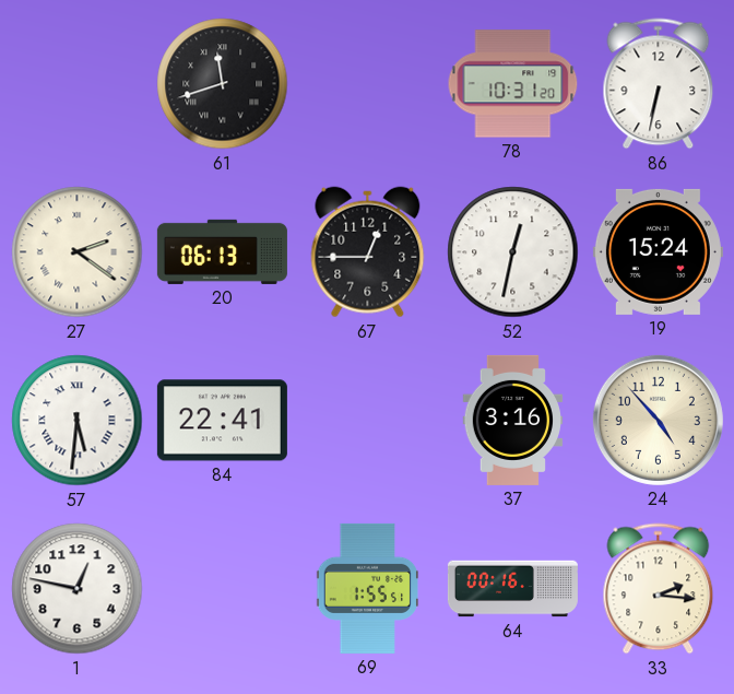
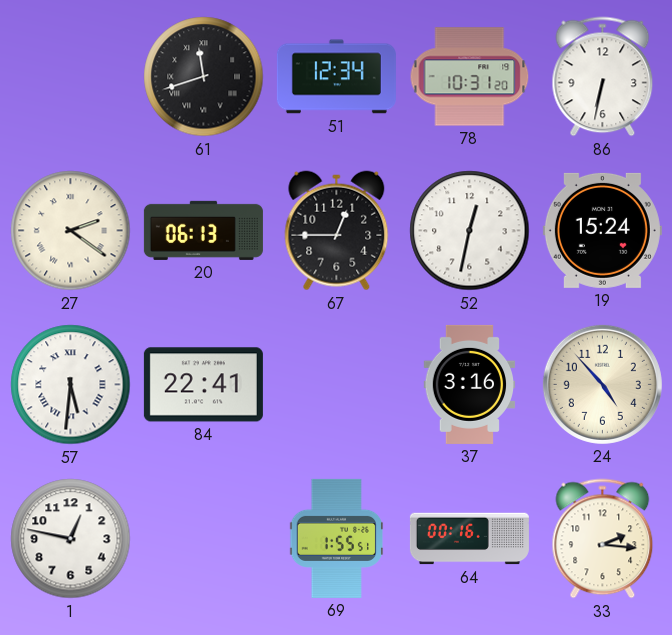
51: none -> 12:34
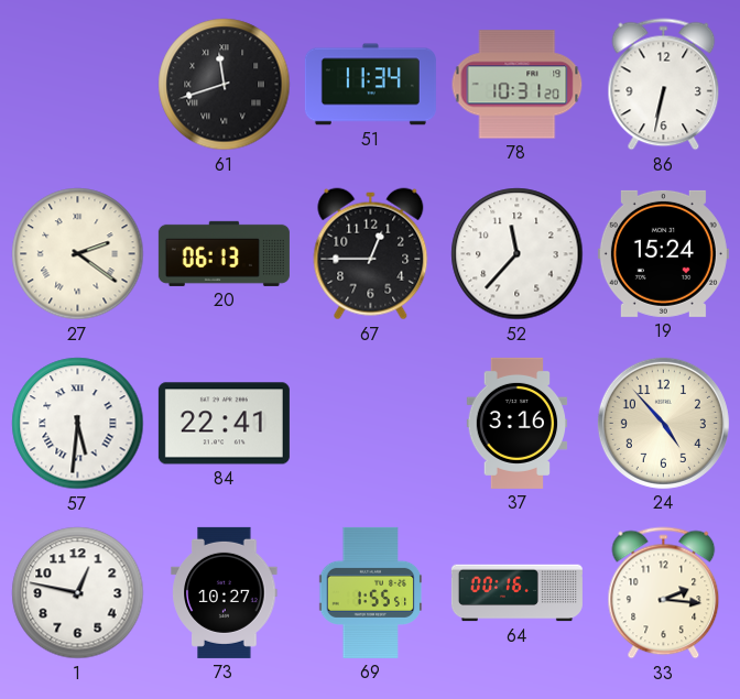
51: 12:34 -> 11:34
52: 12:32 -> 11:37
73: none -> 10:27
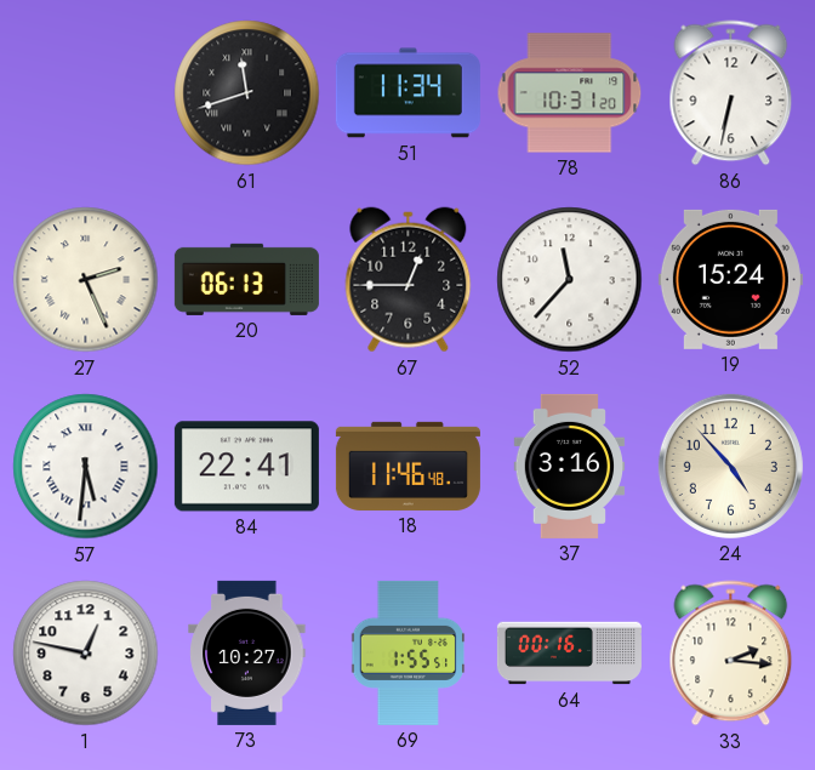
27: 2:21 -> 2:26
18: none -> 11:46
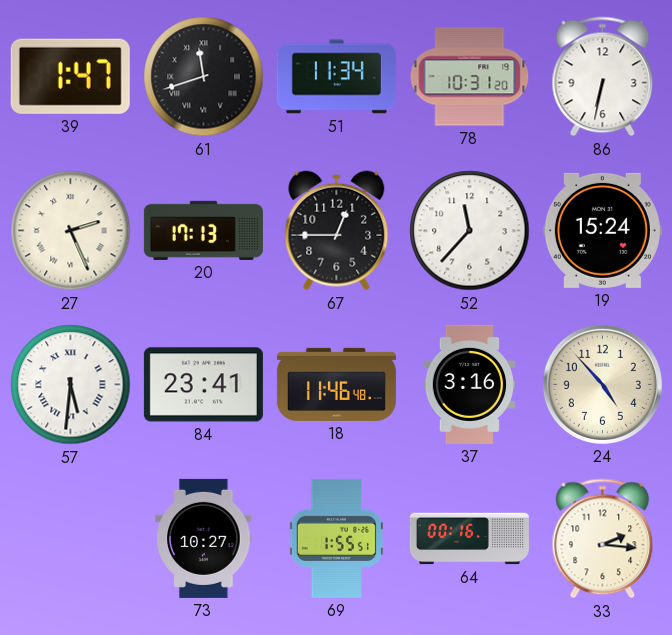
39: none -> 1:47
20: 06:13 -> 17:13
84: 22:41 -> 23:41
1: 12:47 -> none
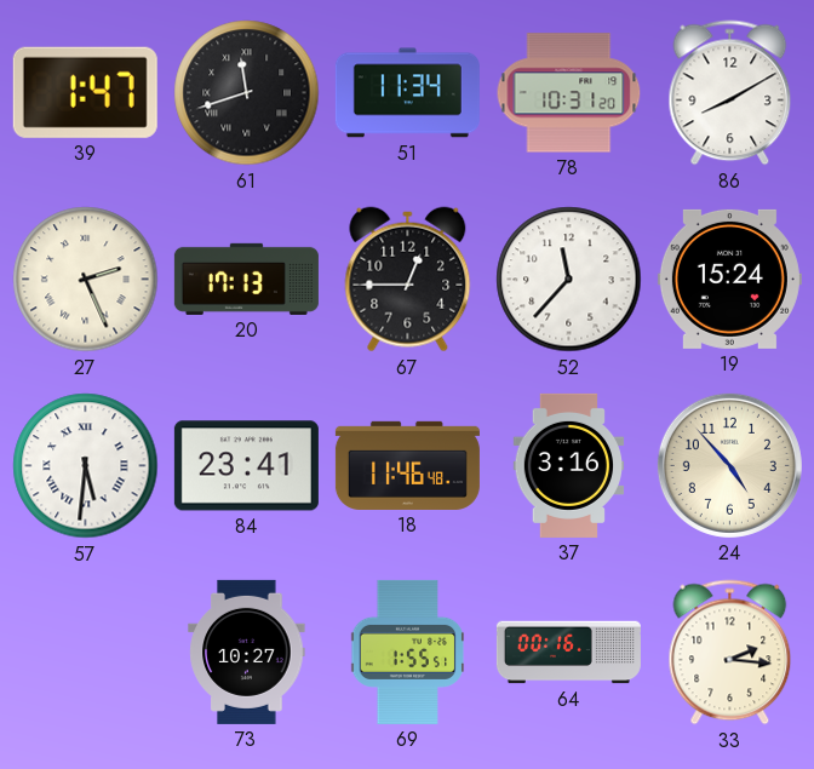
86: 6:32 -> 8:10
